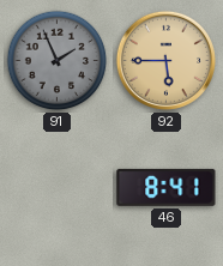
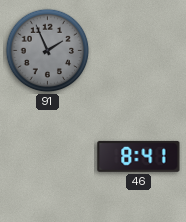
92: 5:45 -> none
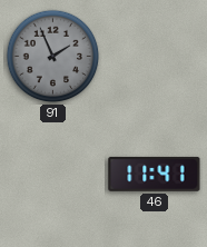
46: 8:41 -> 11:41
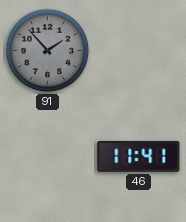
91: 1:56 -> 1:53
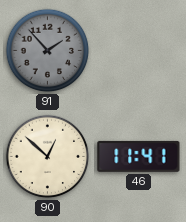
90: none -> 12:52
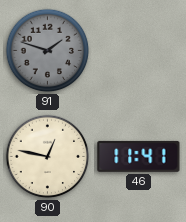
91: 1:53 -> 1:48
90: 12:52 -> 12:47
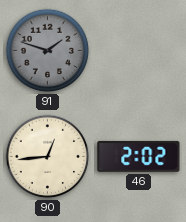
90: 12:47 -> 12:44
46: 11:41 -> 2:02
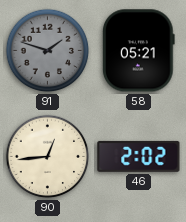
58: none -> 05:21
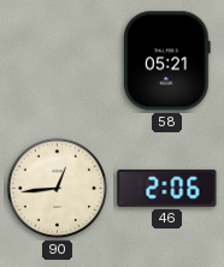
91: 1:48 -> none
46: 2:02 -> 2:06
